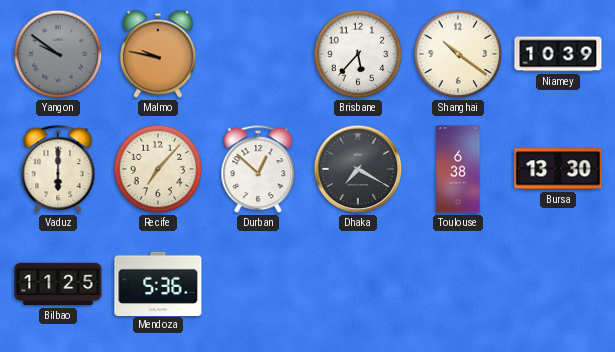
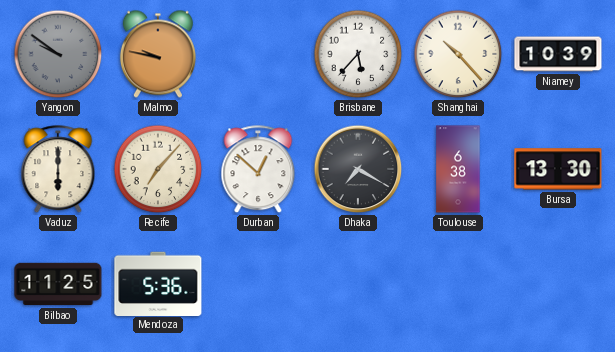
Shanghai: 10:21 -> 10:23
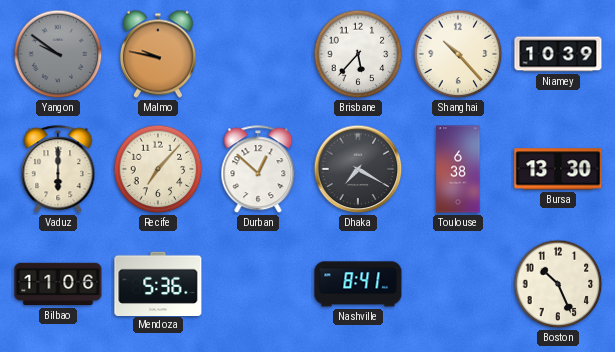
Bilbao: 11:25 -> 11:06
Nashville: none -> 8:41
Boston: none -> 10:26
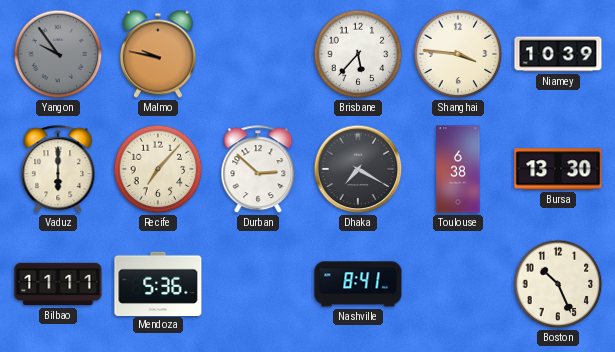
Yangon: 9:51 -> 9:54
Shanghai: 10:23 -> 3:46
Durban: 12:52 -> 2:52
Bilbao: 11:06 -> 11:11
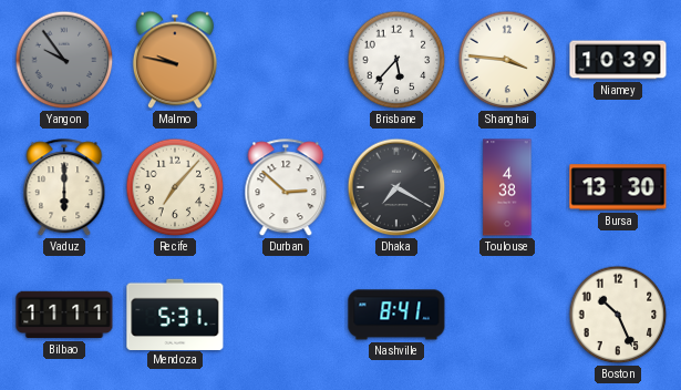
Toulouse: 6:38 -> 4:38
Mendoza: 5:36 -> 5:31
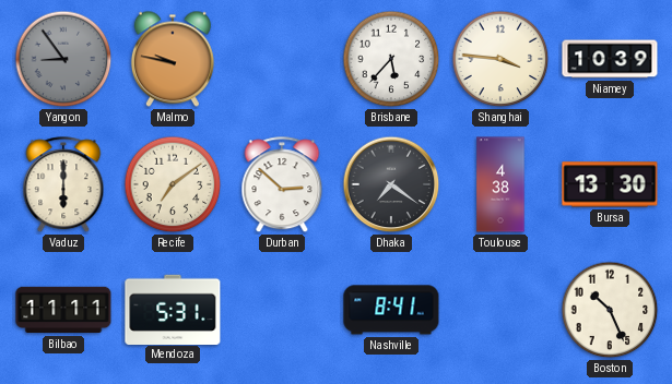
Yangon: 9:54 -> 8:54
Recife: 7:07 -> 7:09
Dhaka: 7:20 -> 7:21
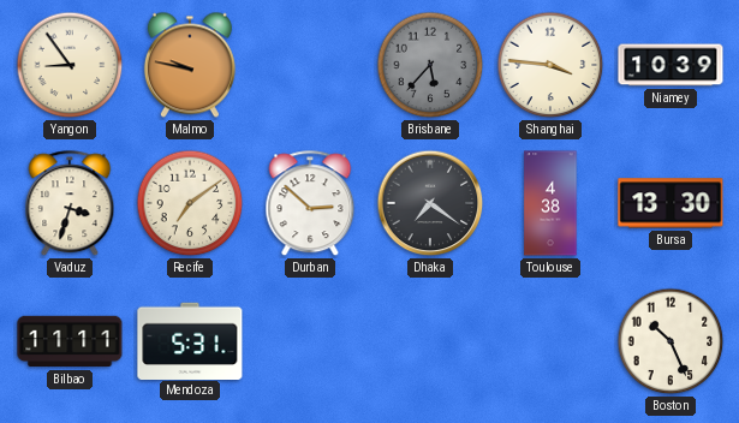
Yangon dial: grey -> cream
Brisbane dial: white -> grey
Vaduz: 6:00 -> 3:33
Nashville: 8:41 -> none
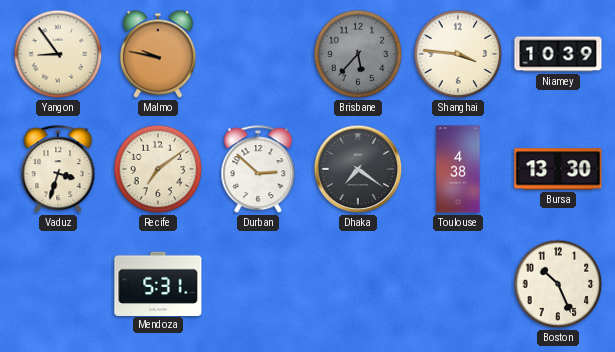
Bilbao: 11:11 -> none
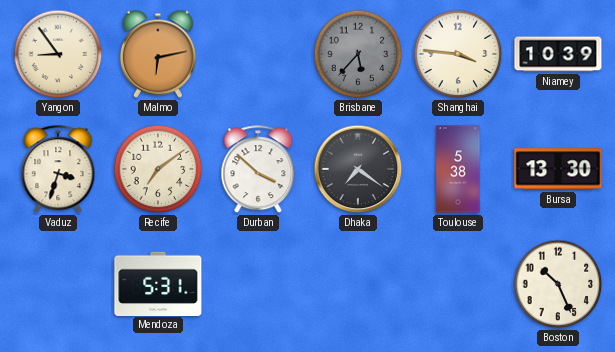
Malmo: 9:47 -> 6:13
Durban: 2:52 -> 3:52
Toulouse: 4:38 -> 5:38
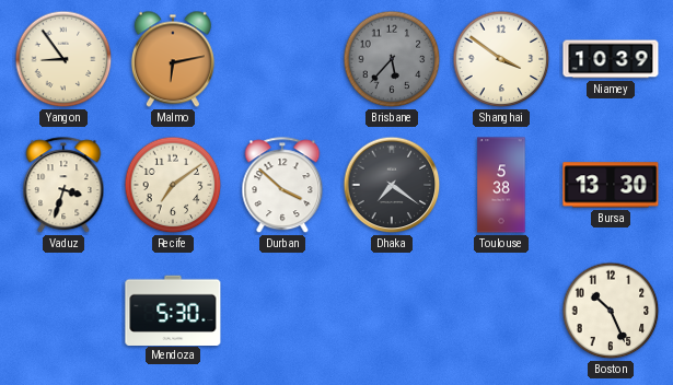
Shanghai: 3:46 -> 3:51
Mendoza: 5:31 -> 5:30
